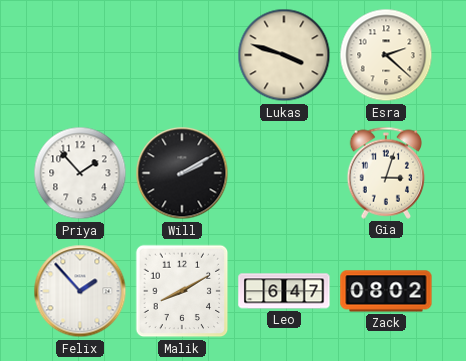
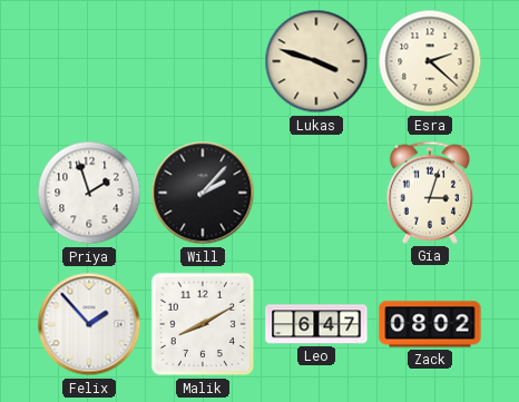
Priya: 1:53 -> 1:57
Will: 2:10 -> 2:07
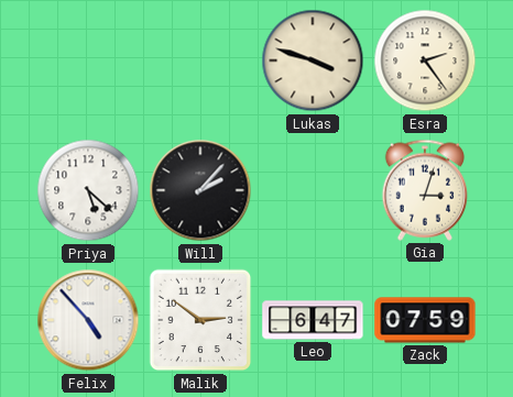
Esra: 2:22 -> 2:24
Priya: 1:57 -> 5:22
Felix: 1:53 -> 4:53
Malik: 8:10 -> 2:51
Zack: 08:02 -> 07:59
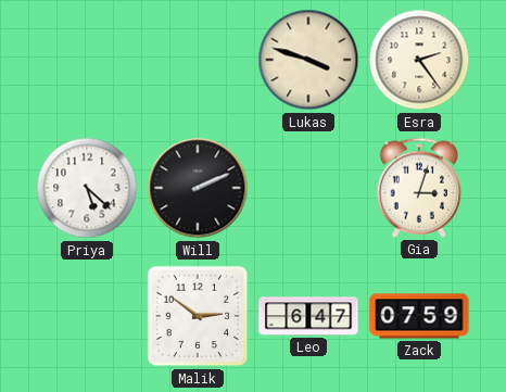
Will: 2:07 -> 2:11
Felix: 4:53 -> none
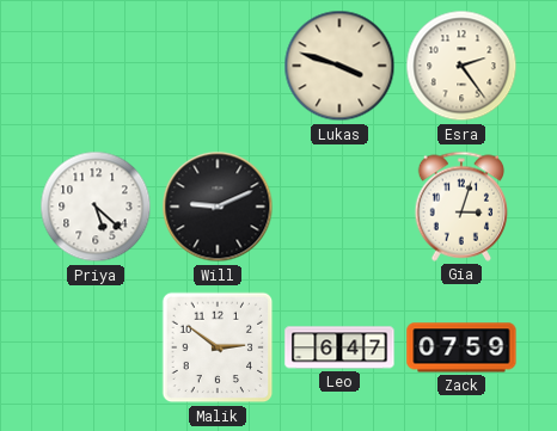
Will: 2:11 -> 9:11
